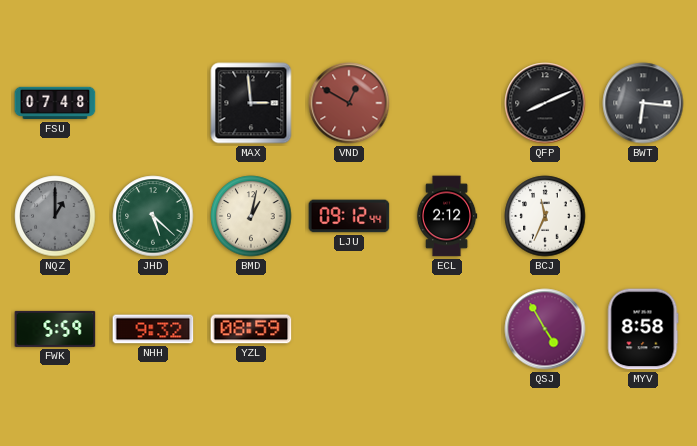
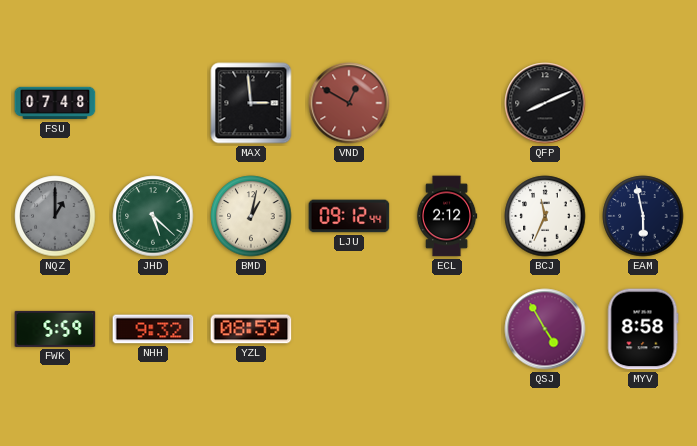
BWT: 6:16 -> none
EAM: none -> 5:58
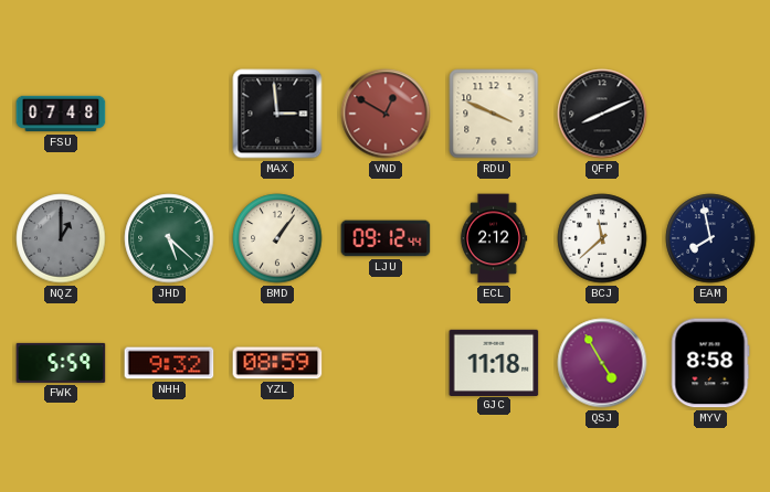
RDU: none -> 3:49
BMD: 1:02 -> 1:06
BCJ: 11:34 -> 11:38
EAM: 5:58 -> 7:58
GJC: none -> 11:18
